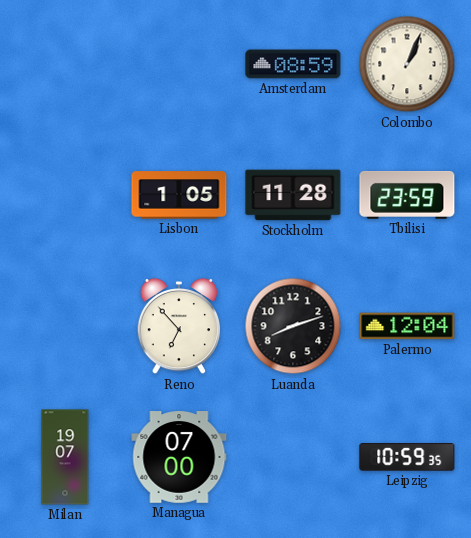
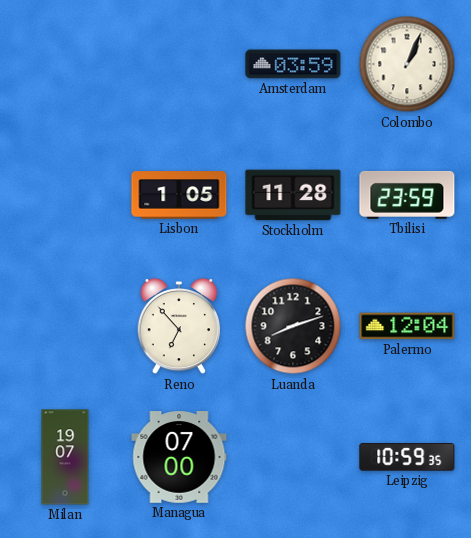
Amsterdam: 08:59 -> 03:59
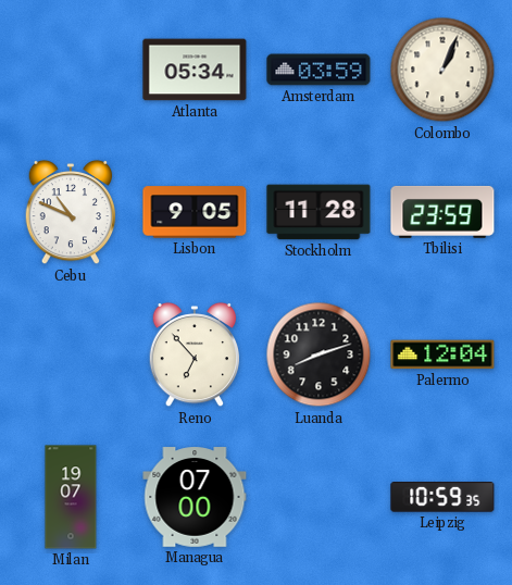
Atlanta: none -> 05:34
Cebu: none -> 10:49
Lisbon: 1:05 -> 9:05
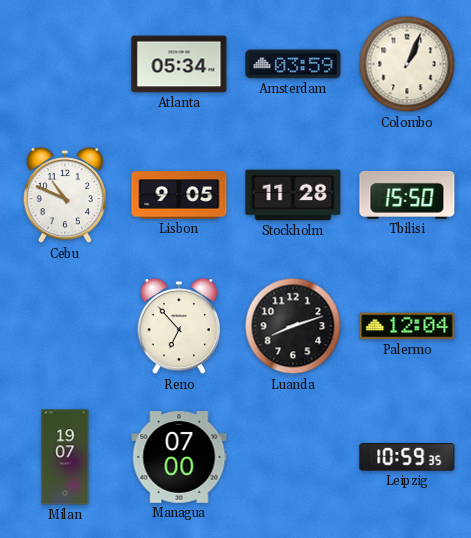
Tbilisi: 23:59 -> 15:50
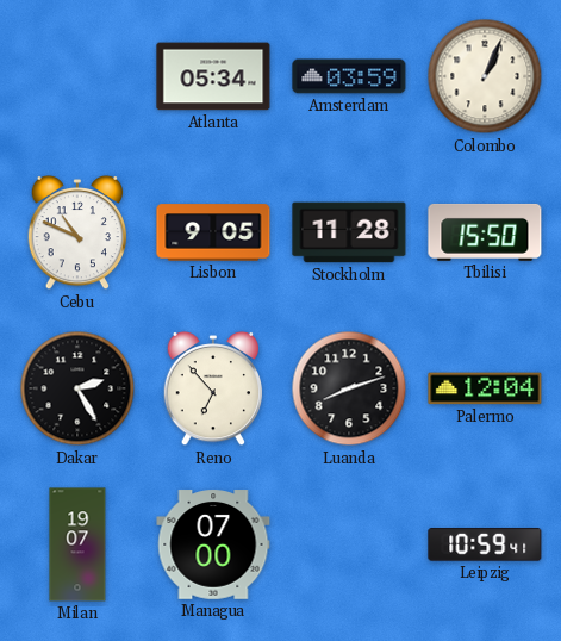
Dakar: none -> 2:25
Leipzig: 10:59:35 -> 10:59:41
